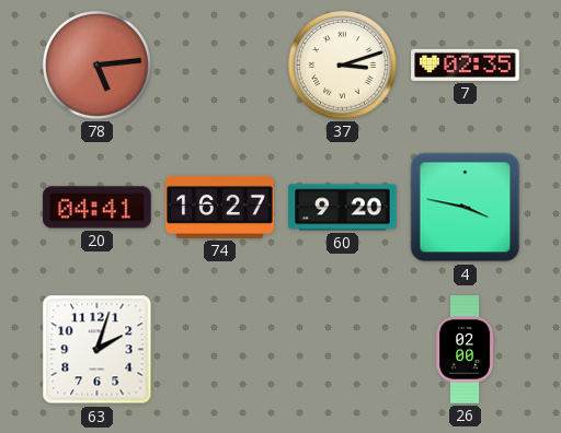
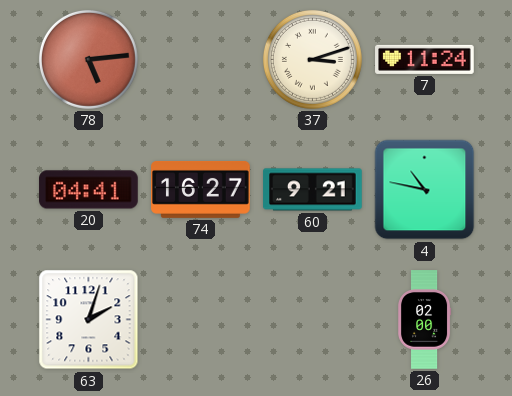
7: 02:35 -> 11:24
60: 9:20 -> 9:21
4: 3:47 -> 10:47
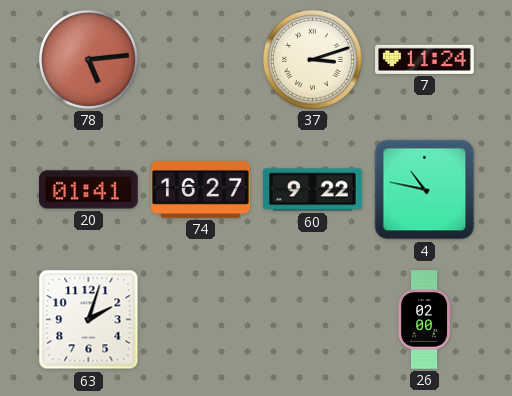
20: 04:41 -> 01:41
60: 9:21 -> 9:22
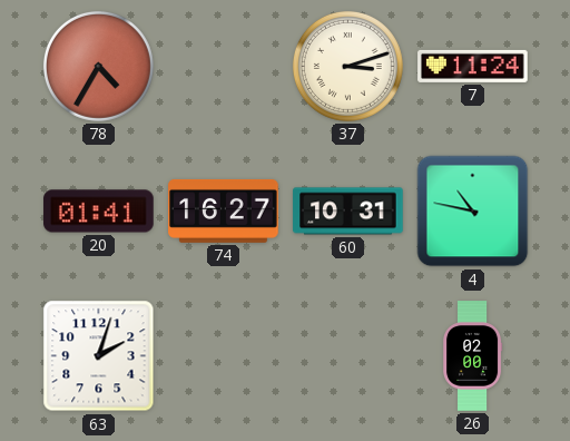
78: 5:14 -> 4:35
60: 9:22 -> 10:31
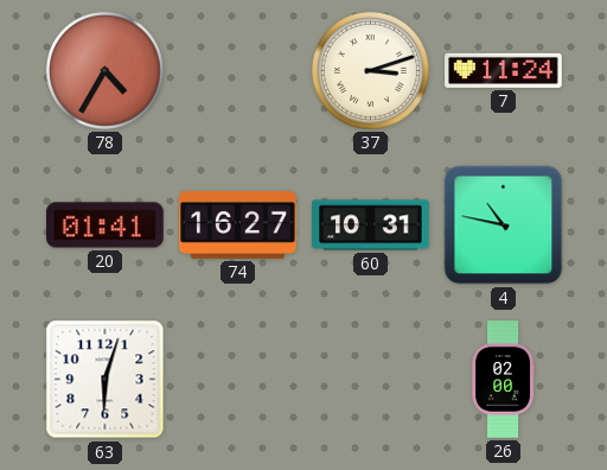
63: 2:03 -> 6:03
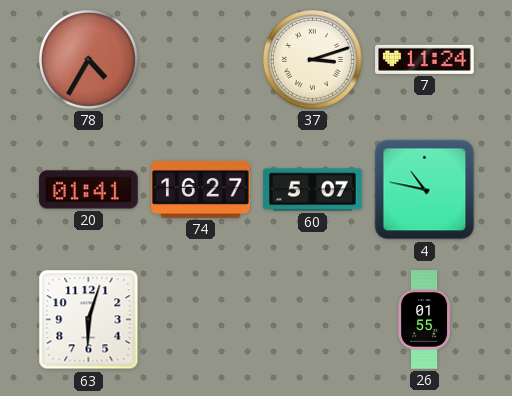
60: 10:31 -> 5:07
26: 02:00 -> 01:55
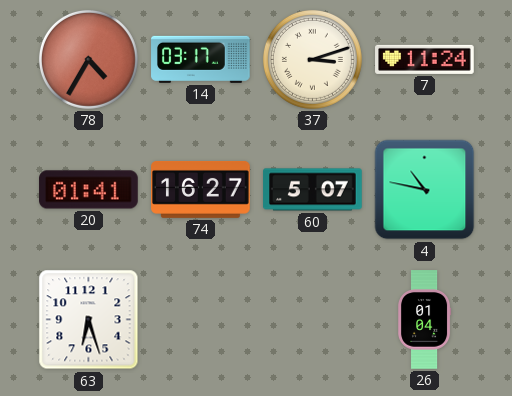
14: none -> 03:17
63: 6:03 -> 6:27
26: 01:55 -> 01:04
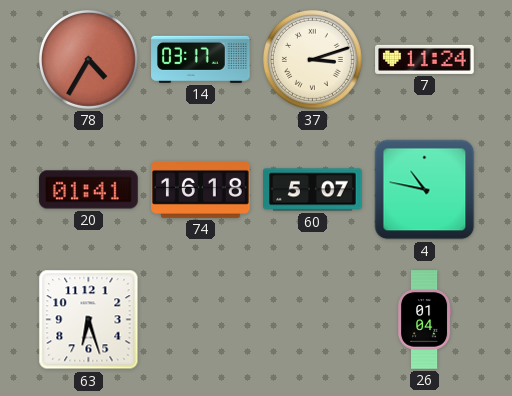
74: 16:27 -> 16:18
